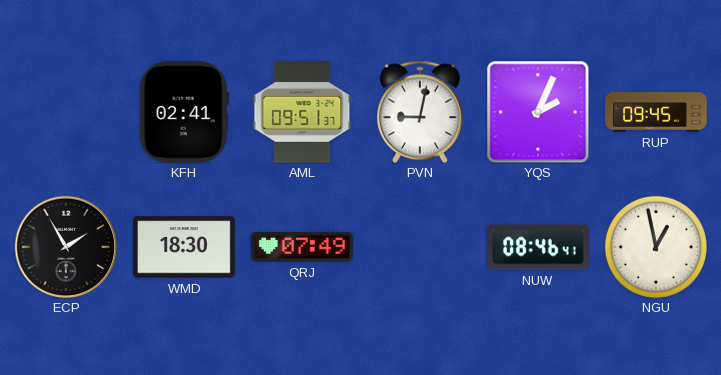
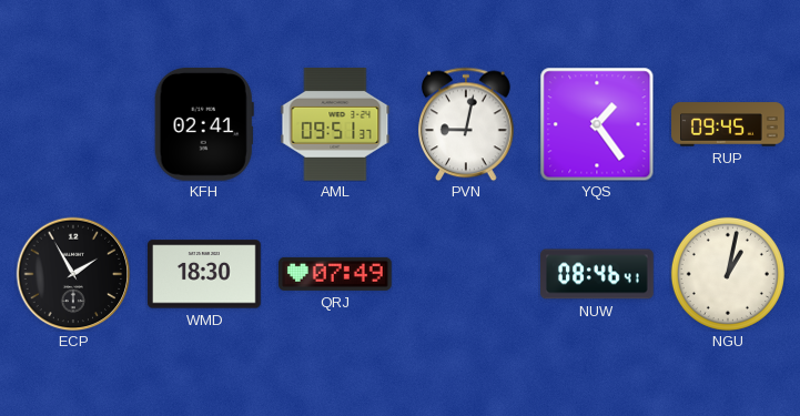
YQS: 2:04 -> 1:24
NGU: 12:58 -> 1:02
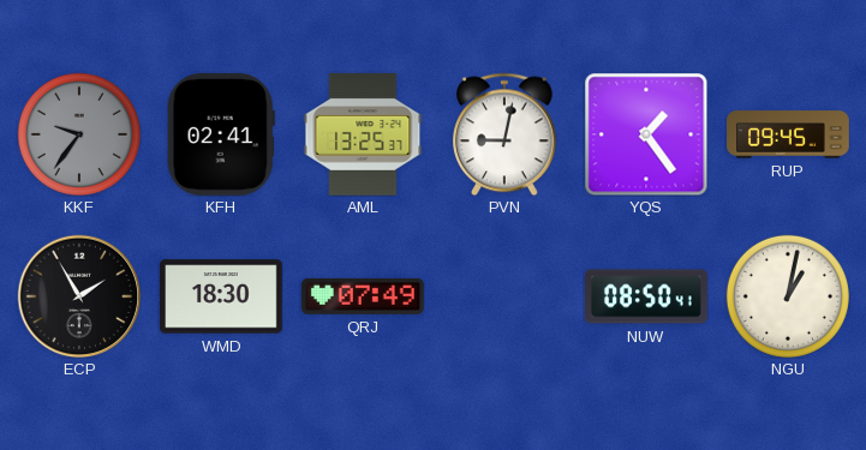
KKF: none -> 9:36
AML: 09:51 -> 13:25
NUW: 08:46 -> 08:50
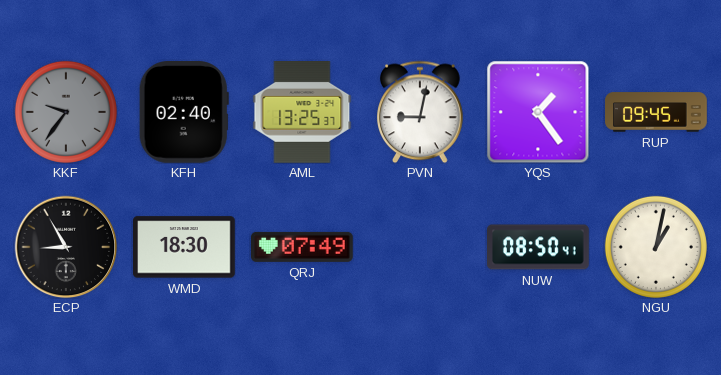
KFH: 02:41 -> 02:40
ECP: 1:55 -> 8:55
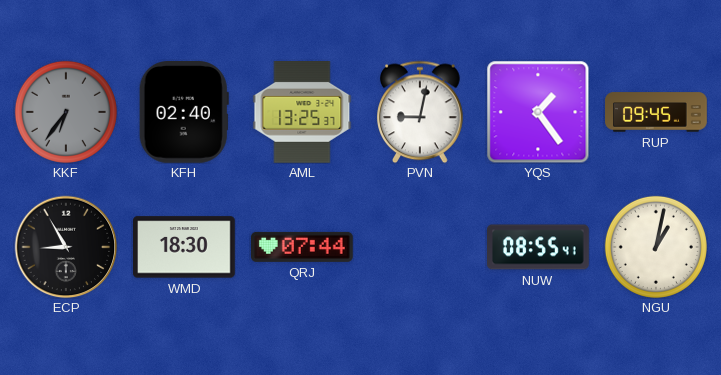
KKF: 9:36 -> 6:36
QRJ: 07:49 -> 07:44
NUW: 08:50 -> 08:55
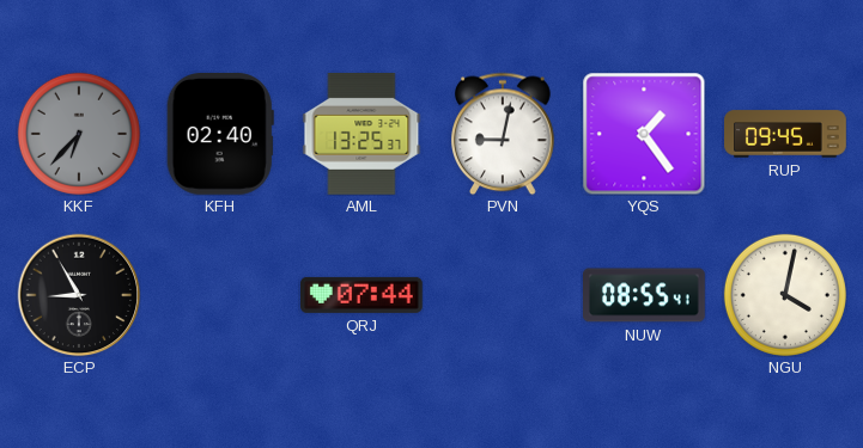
KKF: 6:36 -> 6:37
WMD: 18:30 -> none
NGU: 1:02 -> 4:02
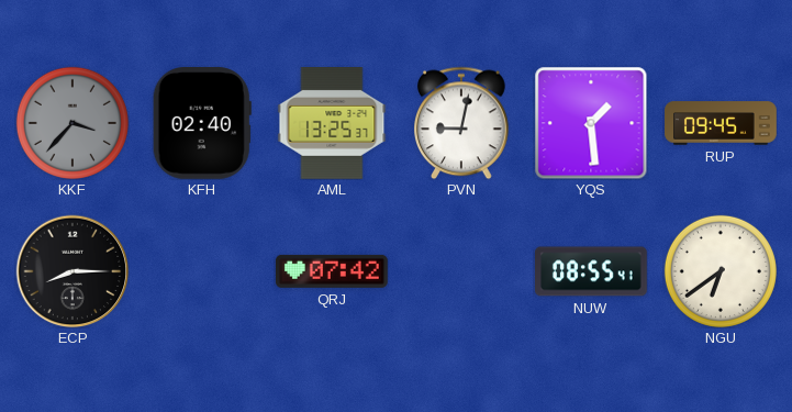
KKF: 6:37 -> 3:37
YQS: 1:24 -> 1:29
ECP: 8:55 -> 8:15
QRJ: 07:44 -> 07:42
NGU: 4:02 -> 6:39
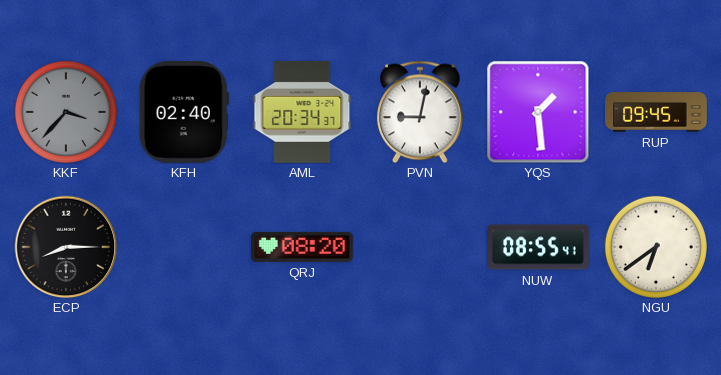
AML: 13:25 -> 20:34
QRJ: 07:42 -> 08:20
